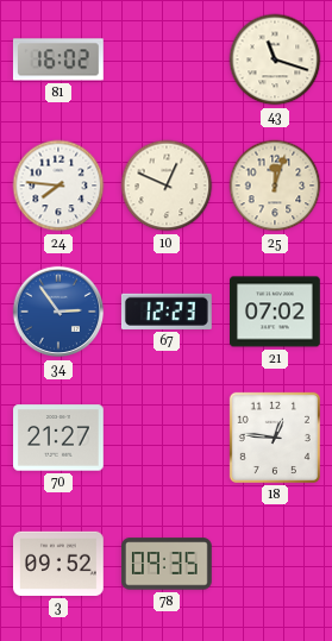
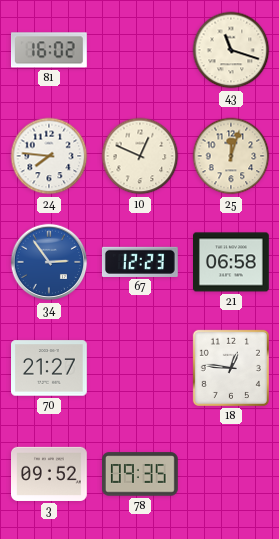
21: 07:02 -> 06:58
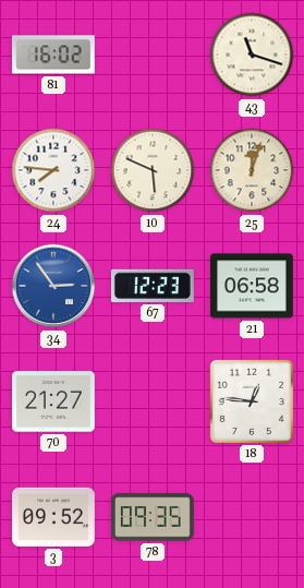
10: 12:49 -> 5:49
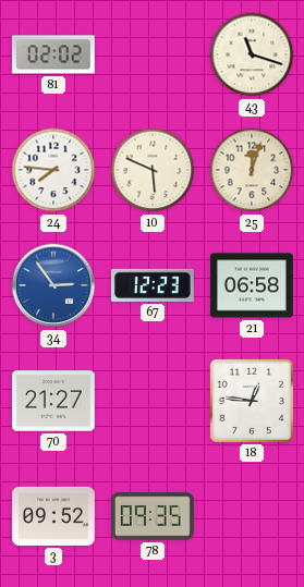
81: 16:02 -> 02:02
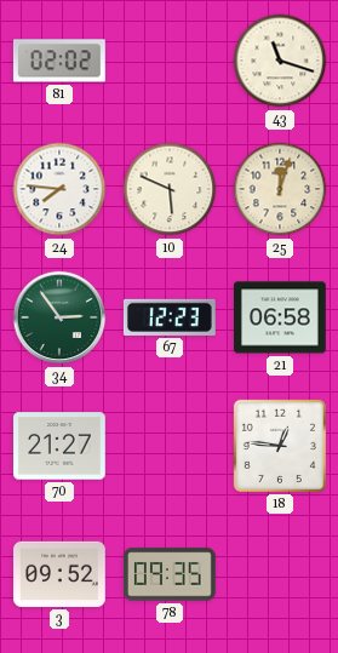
34 dial: blue -> green
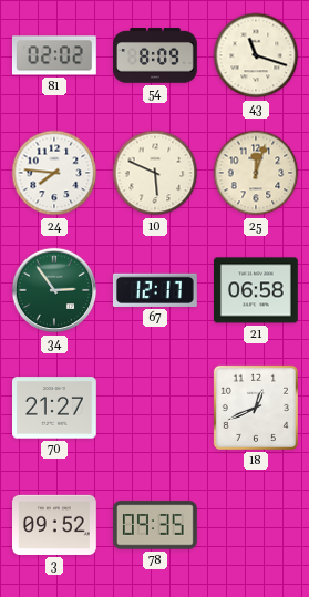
54: none -> 8:09
67: 12:23 -> 12:17
18: 12:46 -> 12:41
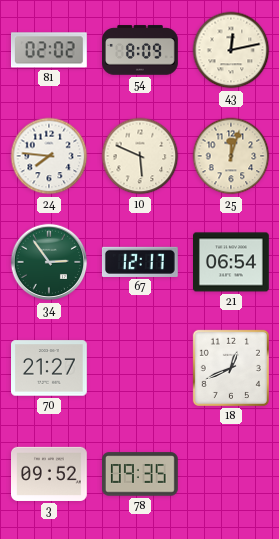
43: 11:18 -> 12:13
21: 06:58 -> 06:54
